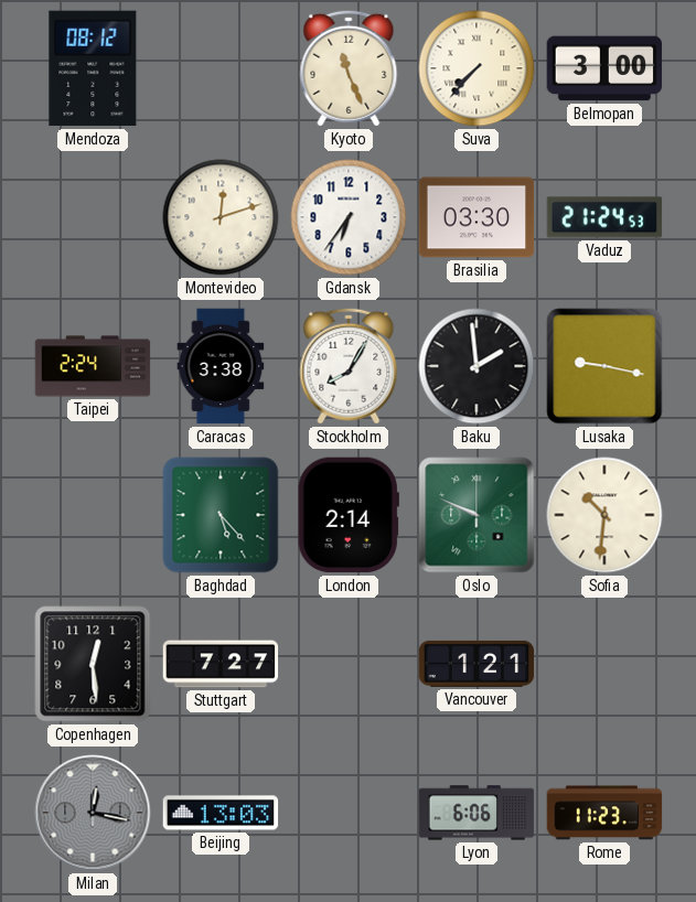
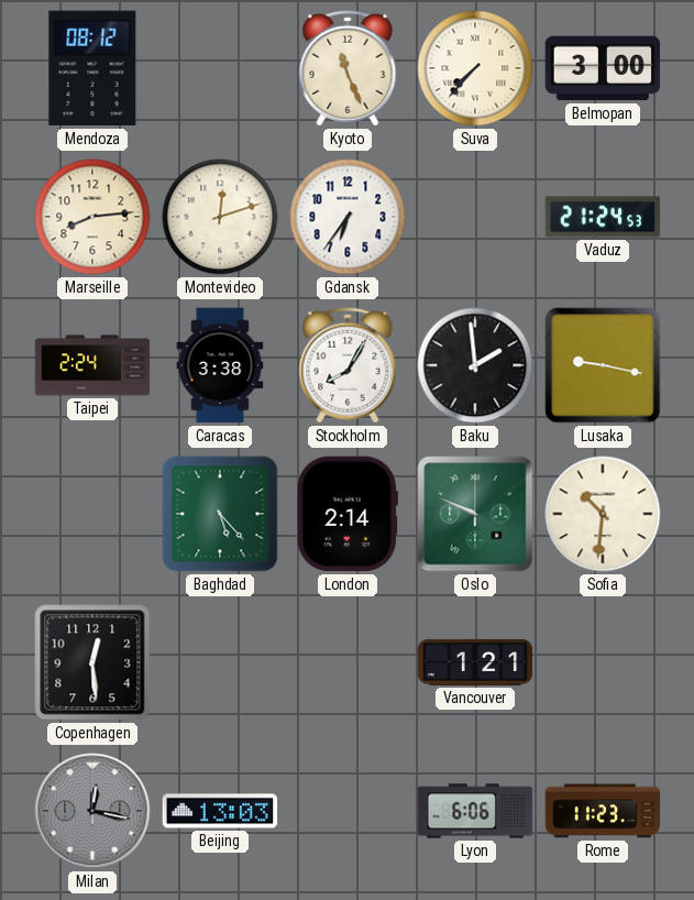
Marseille: none -> 8:14
Brasilia: 03:30 -> none
Stuttgart: 7:27 -> none
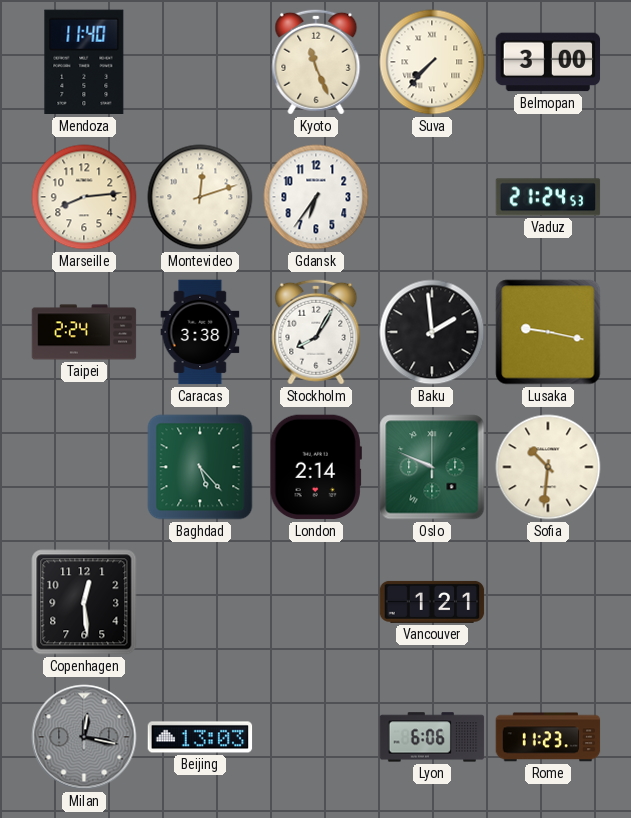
Mendoza: 08:12 -> 11:40
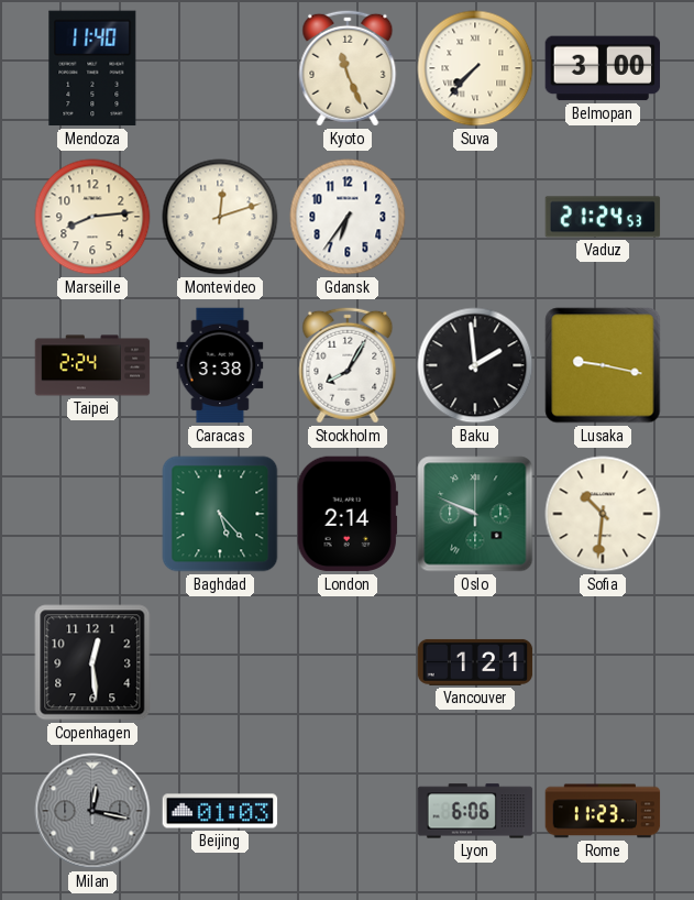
Beijing: 13:03 -> 01:03
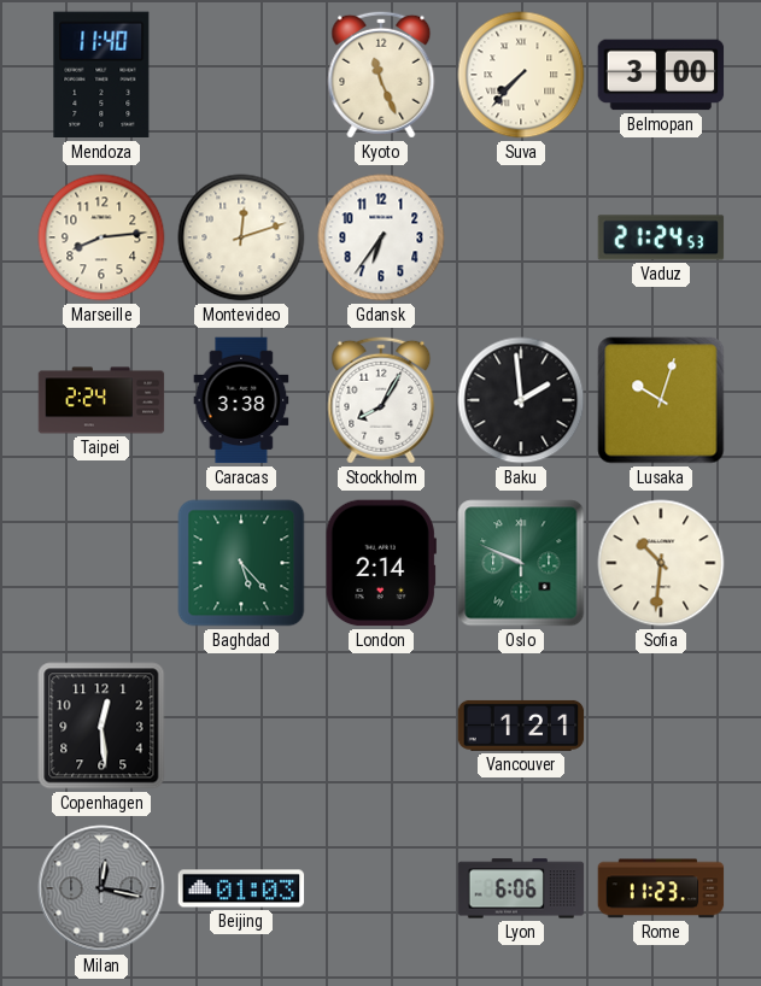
Lusaka: 9:17 -> 10:03
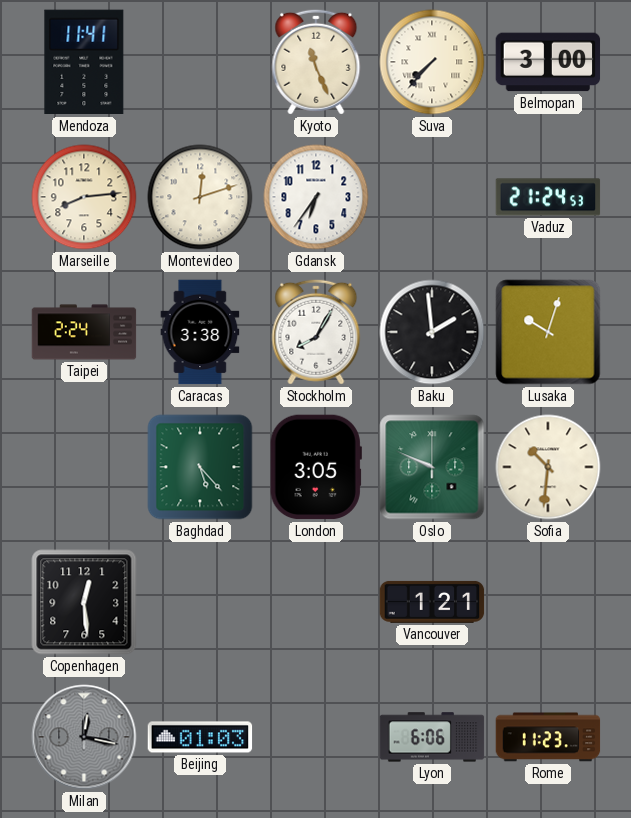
Mendoza: 11:40 -> 11:41
London: 2:14 -> 3:05
